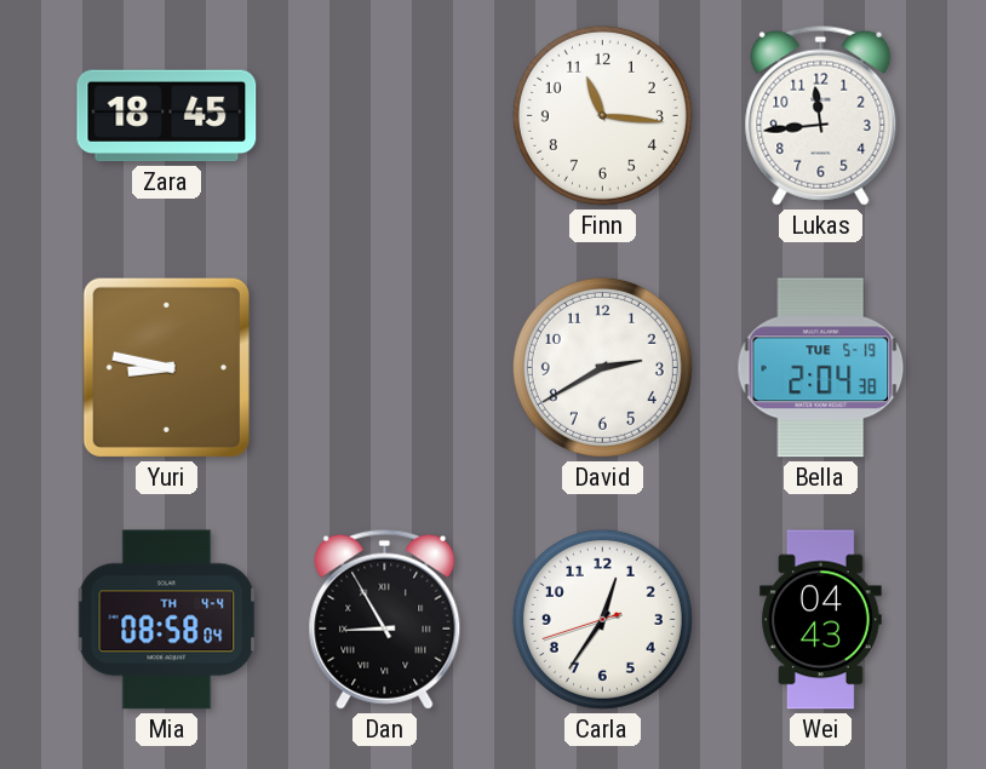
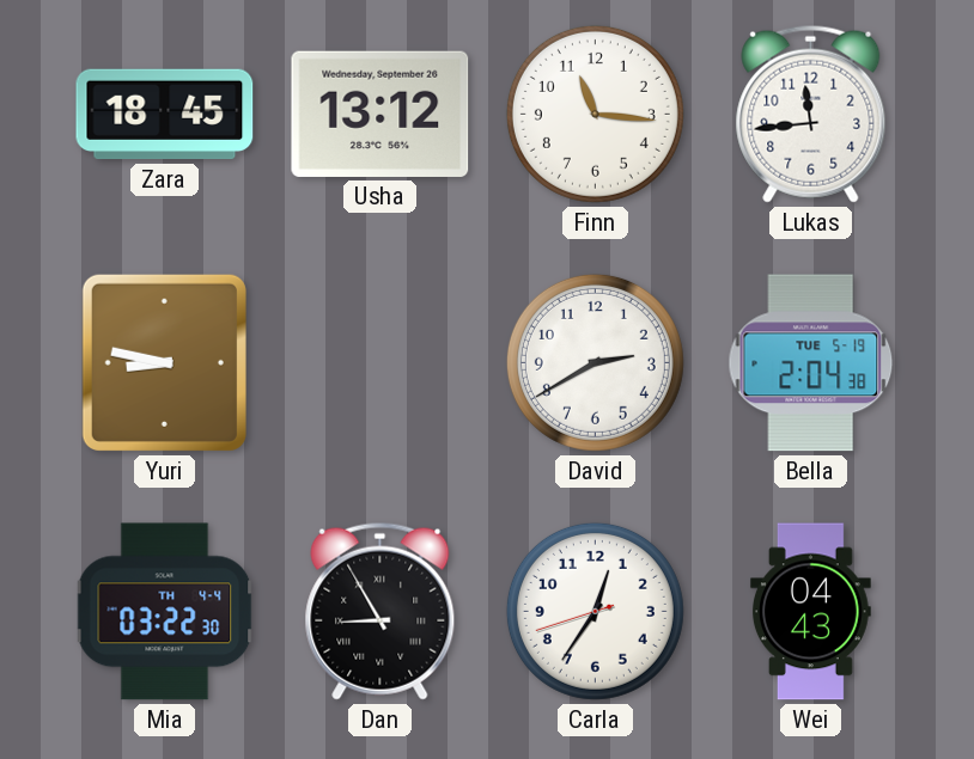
Usha: none -> 13:12
Mia: 08:58 -> 03:22
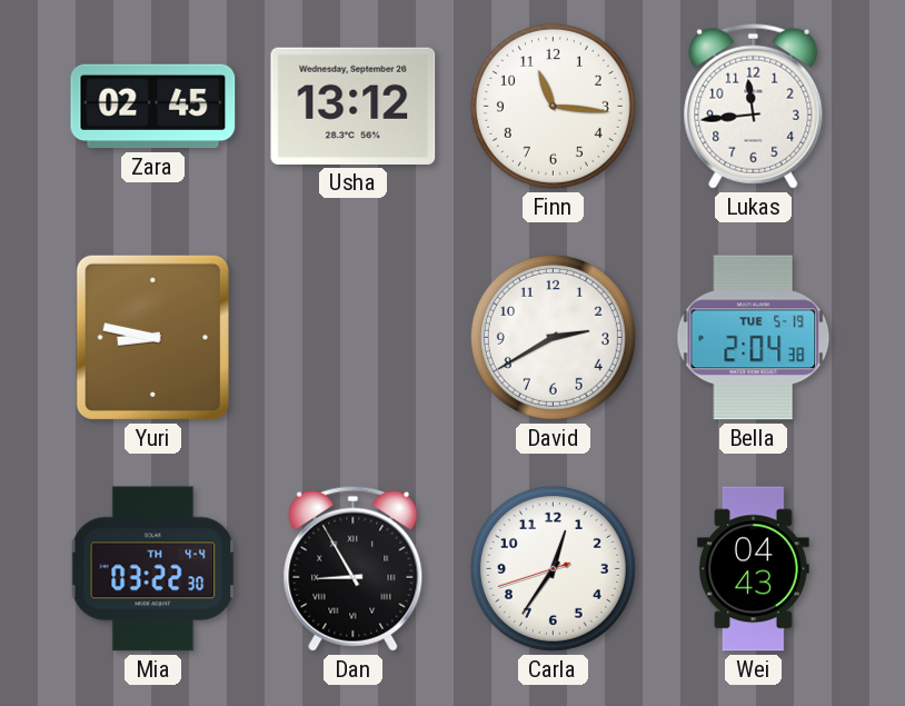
Zara: 18:45 -> 02:45
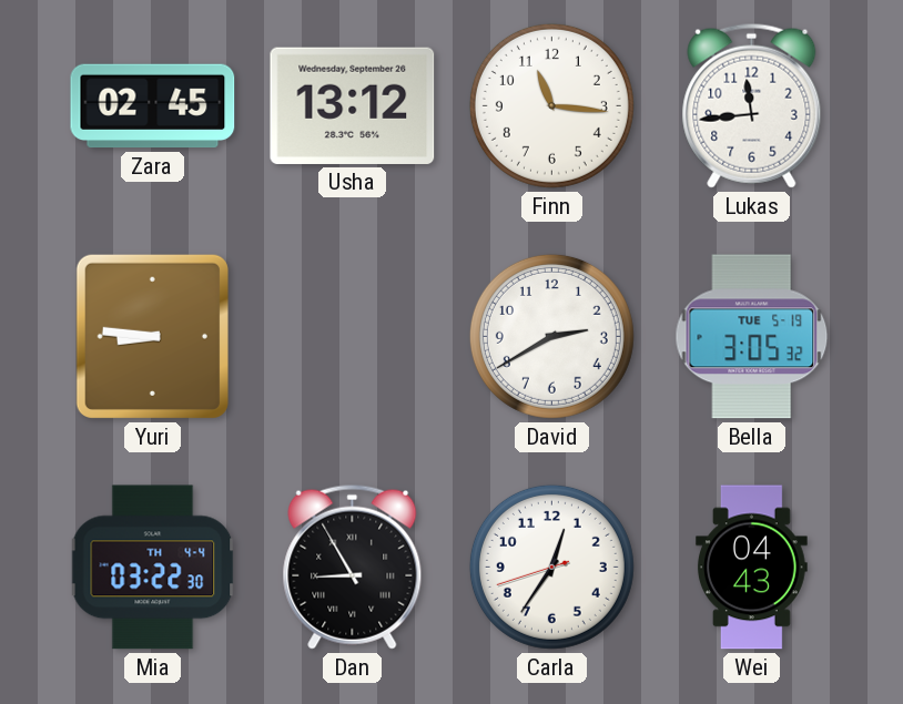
Yuri: 8:47 -> 8:46
Bella: 2:04 -> 3:05
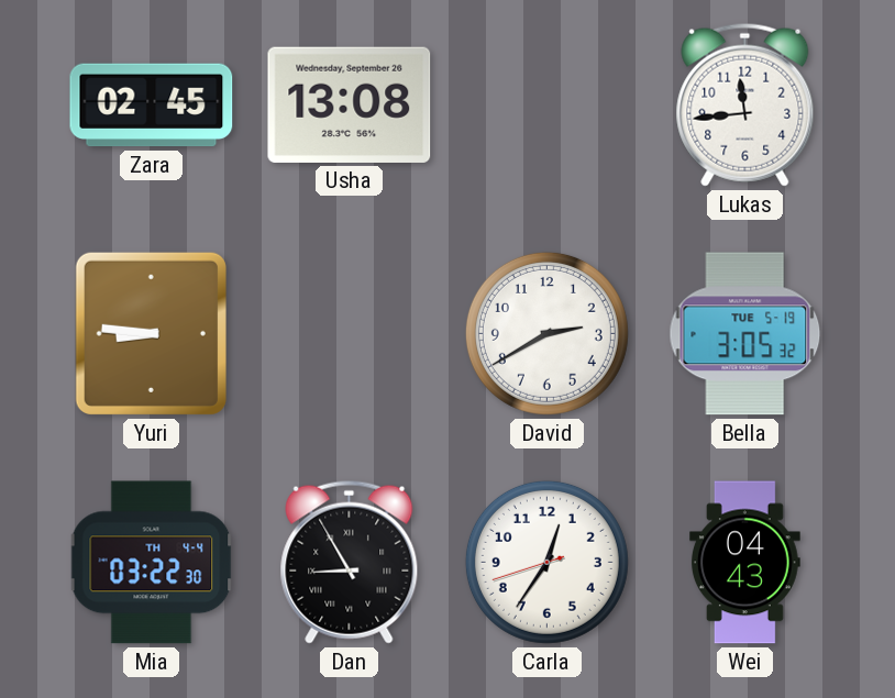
Usha: 13:12 -> 13:08
Finn: 11:16 -> none
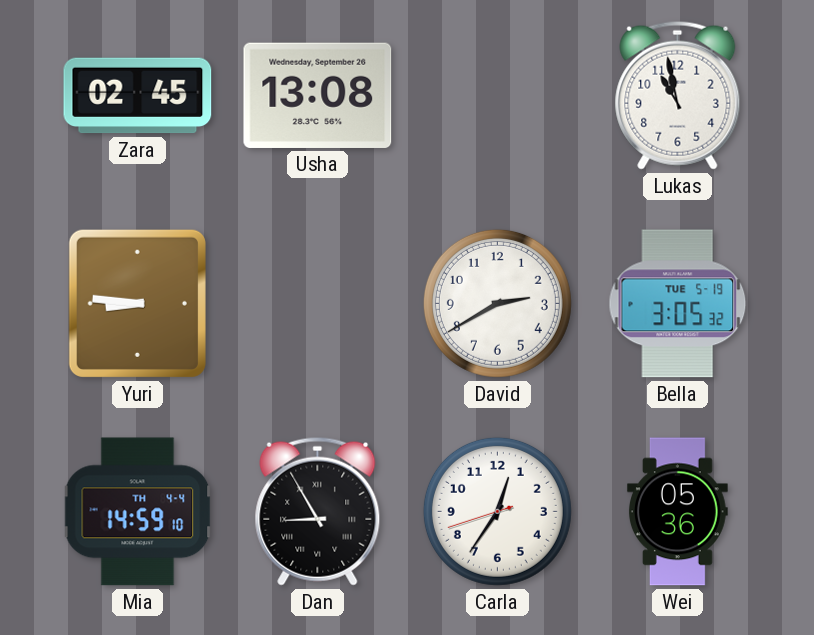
Lukas: 11:44 -> 10:58
Mia: 03:22 -> 14:59
Wei: 04:43 -> 05:36
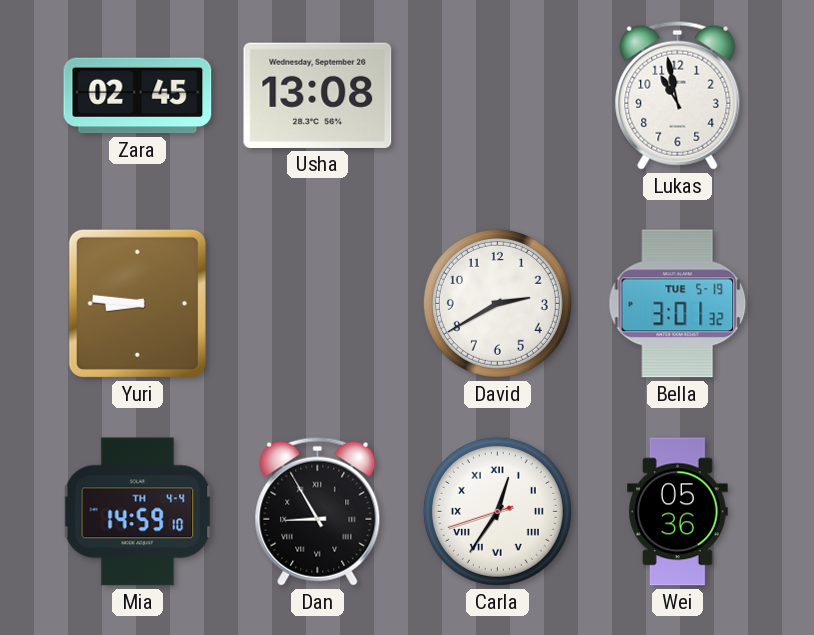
Bella: 3:05 -> 3:01
Carla numerals: Arabic -> Roman
